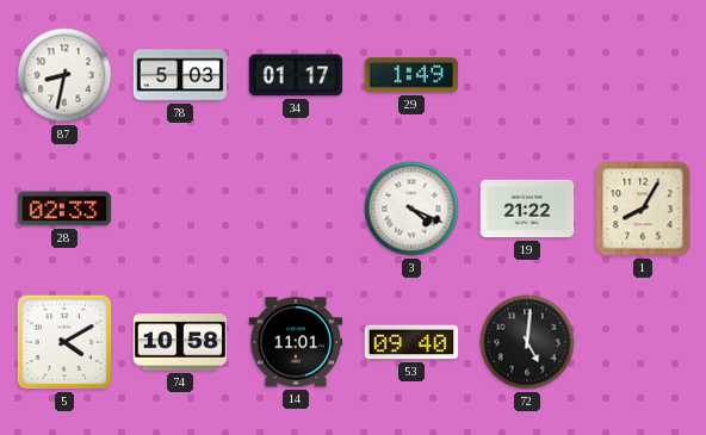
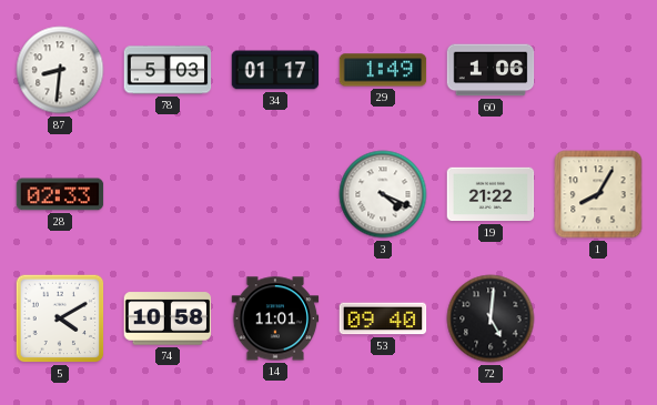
87: 8:32 -> 8:31
60: none -> 1:06
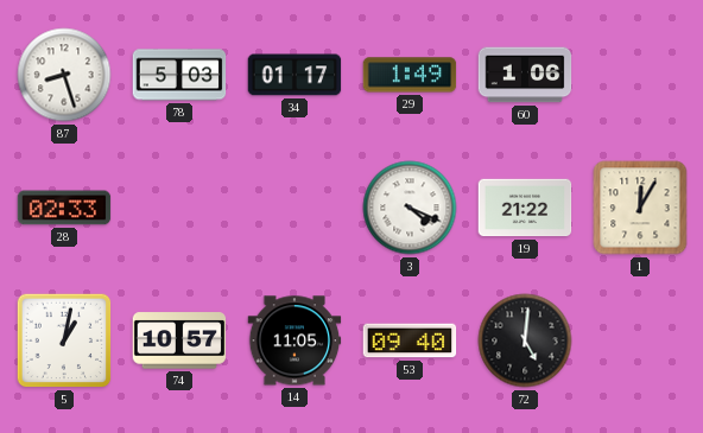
87: 8:31 -> 8:27
1: 8:05 -> 12:05
5: 4:10 -> 1:02
74: 10:58 -> 10:57
14: 11:01 -> 11:05
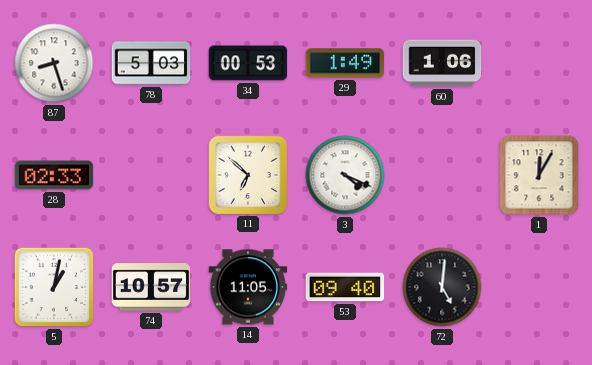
34: 01:17 -> 00:53
11: none -> 6:52
19: 21:22 -> none
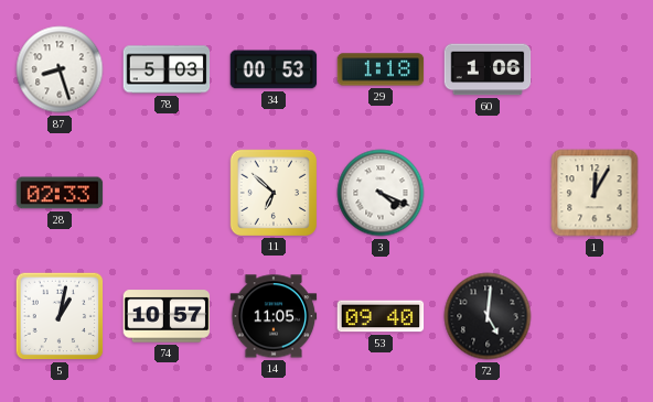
29: 1:49 -> 1:18
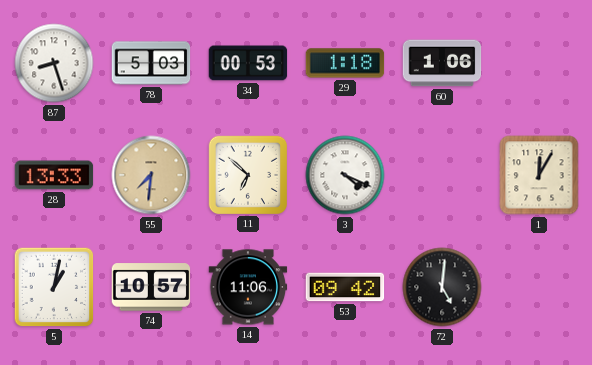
28: 02:33 -> 13:33
55: none -> 7:31
14: 11:05 -> 11:06
53: 09:40 -> 09:42
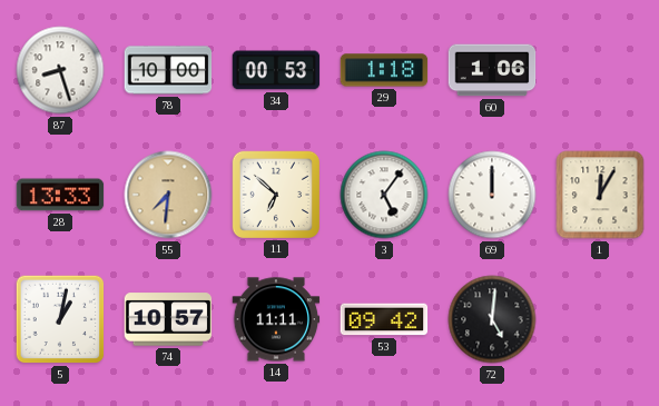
78: 5:03 -> 10:00
3: 4:19 -> 5:06
69: none -> 12:00
14: 11:06 -> 11:11
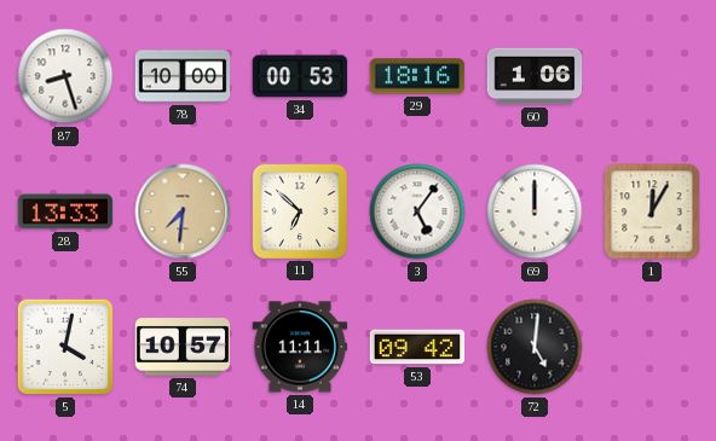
29: 1:18 -> 18:16
5: 1:02 -> 4:02
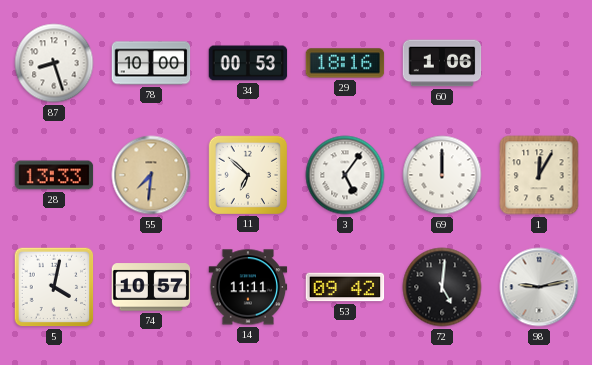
98: none -> 9:13
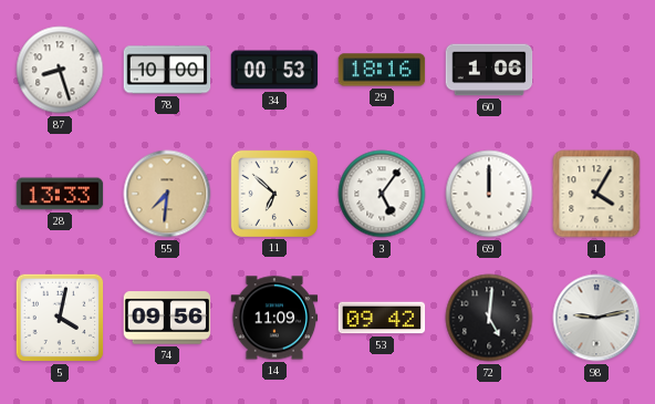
1: 12:05 -> 4:05
74: 10:57 -> 09:56
14: 11:11 -> 11:09
